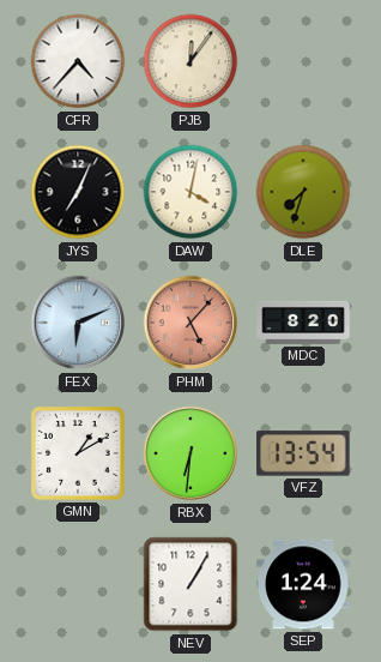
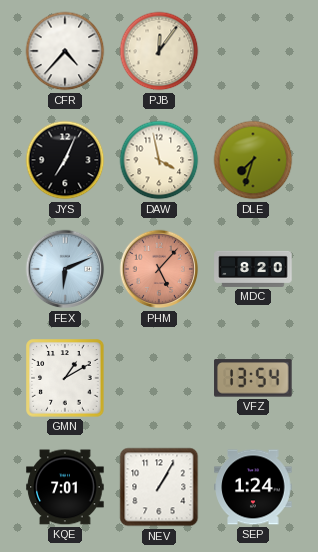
DAW: 4:02 -> 3:58
RBX: 6:31 -> none
KQE: none -> 7:01
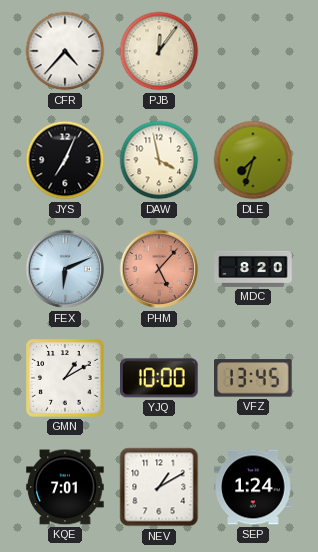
YJQ: none -> 10:00
VFZ: 13:54 -> 13:45
NEV: 1:05 -> 1:10
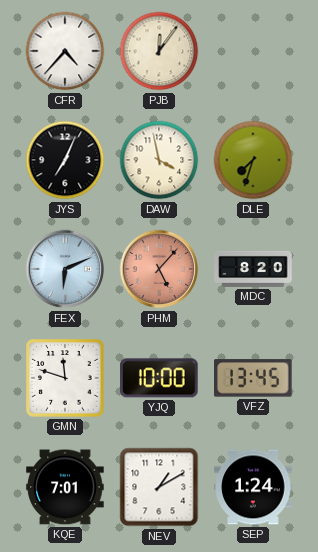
GMN: 1:10 -> 11:48
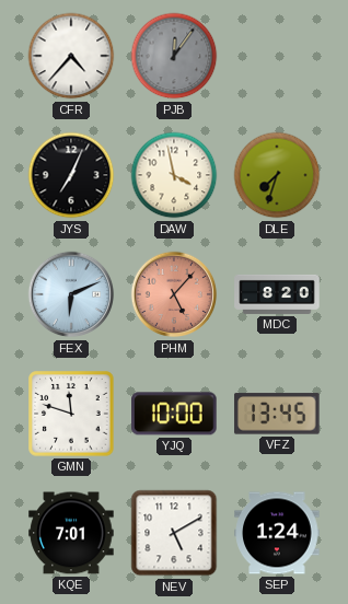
PJB dial: cream -> grey
NEV: 1:10 -> 5:10
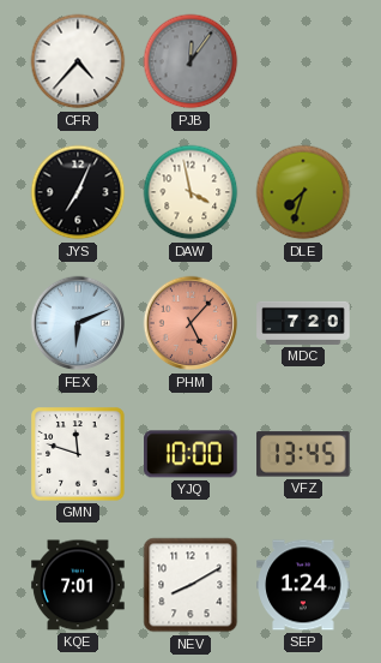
MDC: 8:20 -> 7:20
NEV: 5:10 -> 8:10
